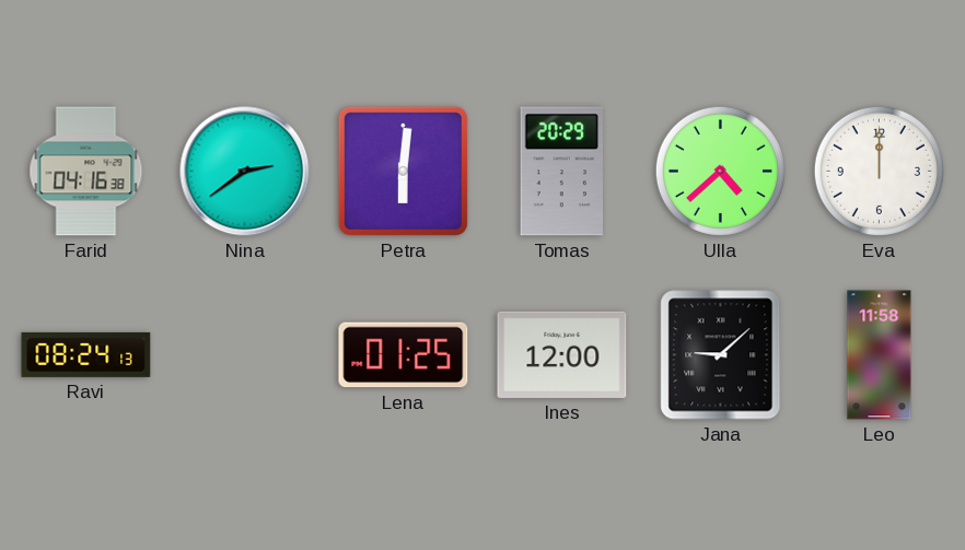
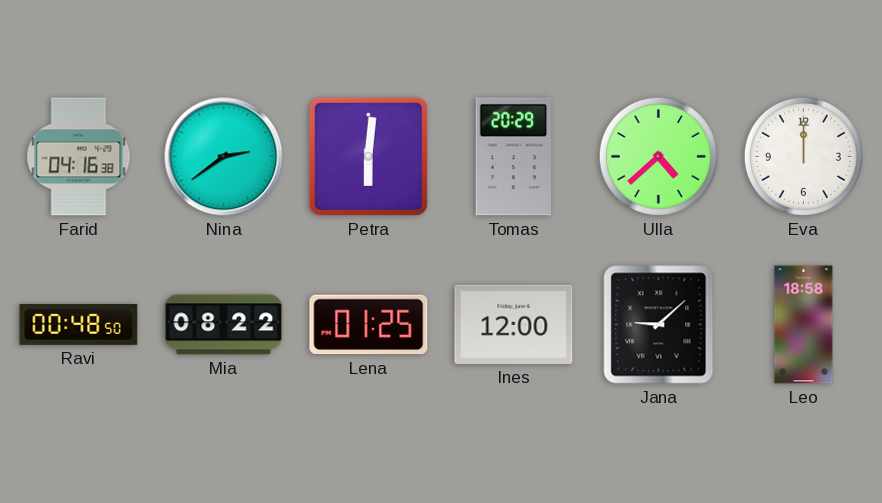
Ravi: 08:24 -> 00:48
Mia: none -> 08:22
Leo: 11:58 -> 18:58
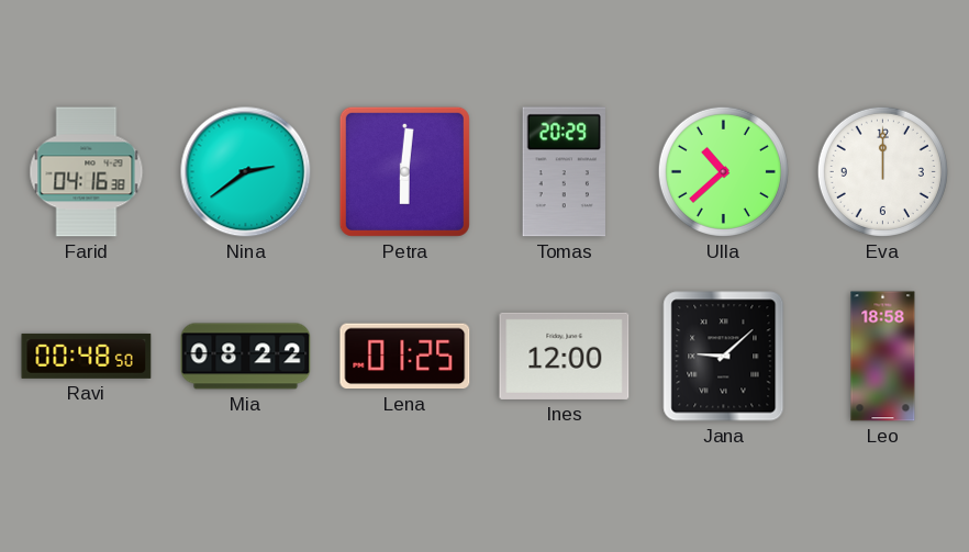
Ulla: 4:38 -> 10:38
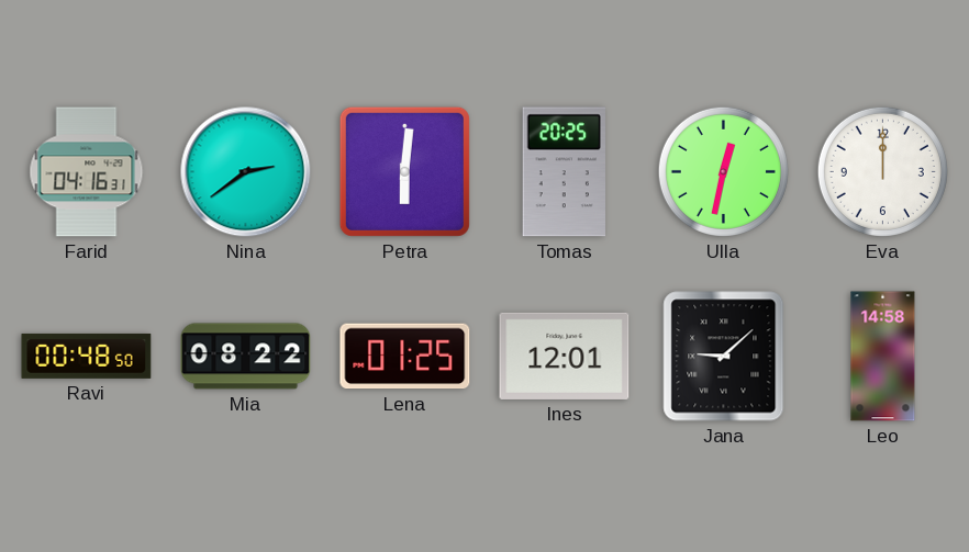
Farid: 04:16:38 -> 04:16:31
Tomas: 20:29 -> 20:25
Ulla: 10:38 -> 12:32
Ines: 12:00 -> 12:01
Leo: 18:58 -> 14:58
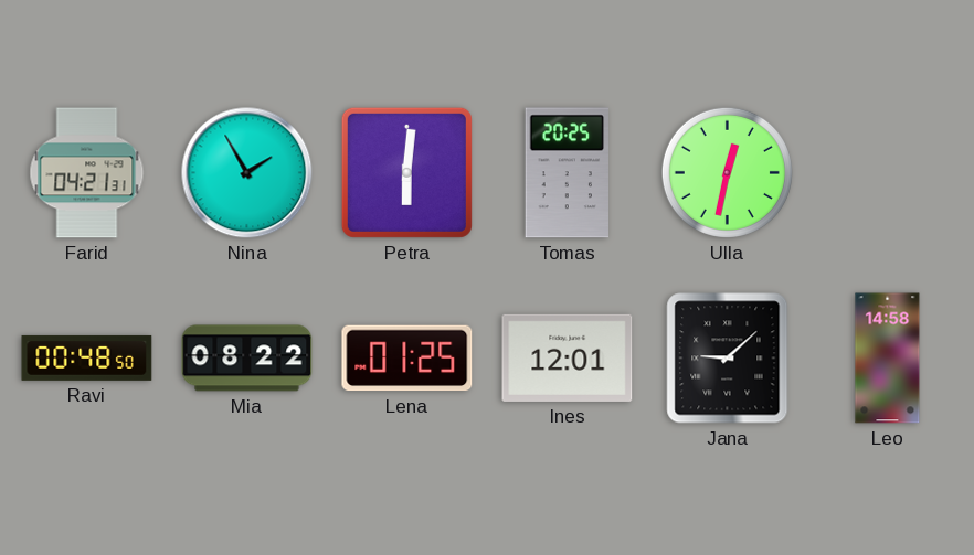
Farid: 04:16 -> 04:21
Nina: 2:39 -> 1:55
Eva: 12:00 -> none
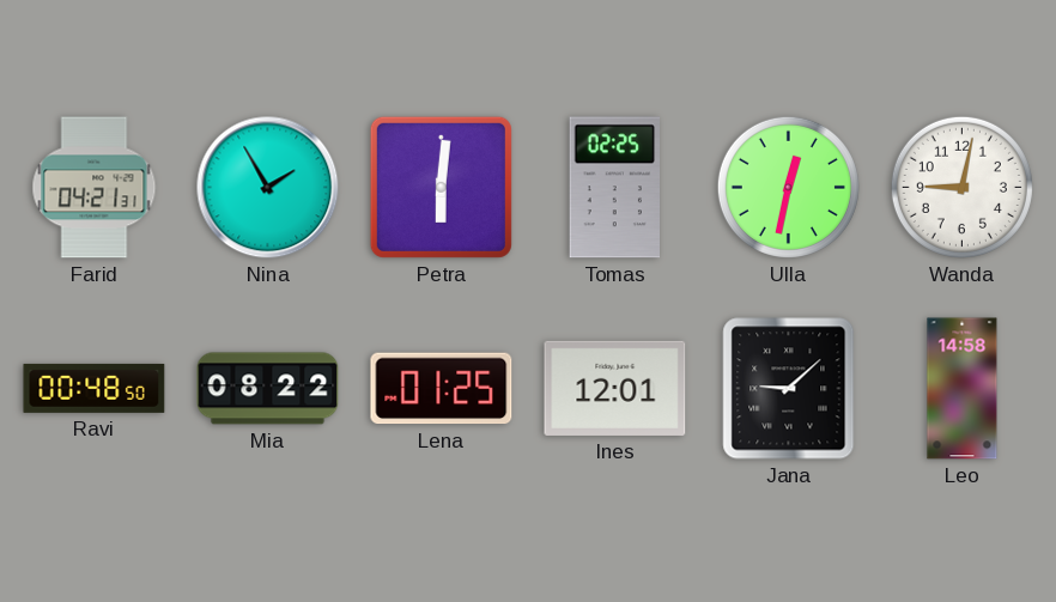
Tomas: 20:25 -> 02:25
Wanda: none -> 9:02
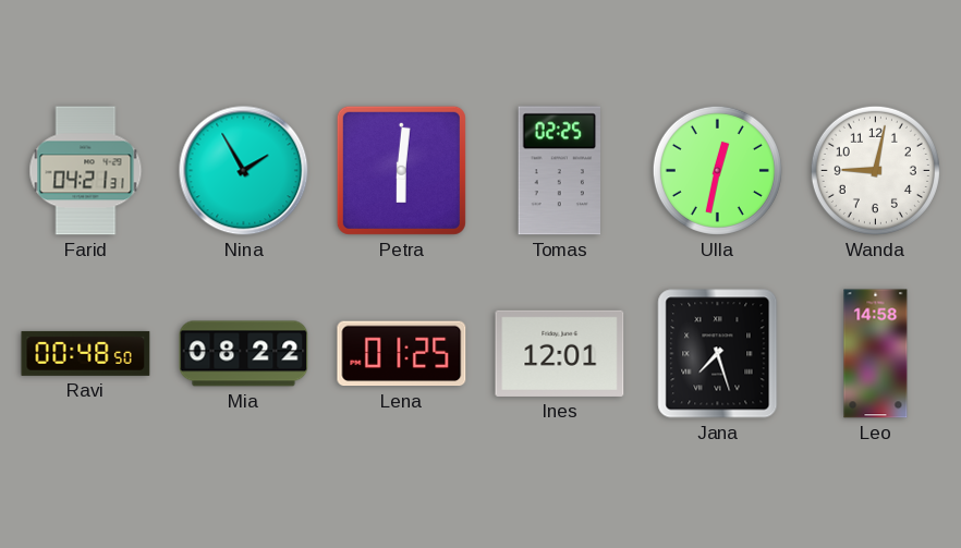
Jana: 9:08 -> 7:27
